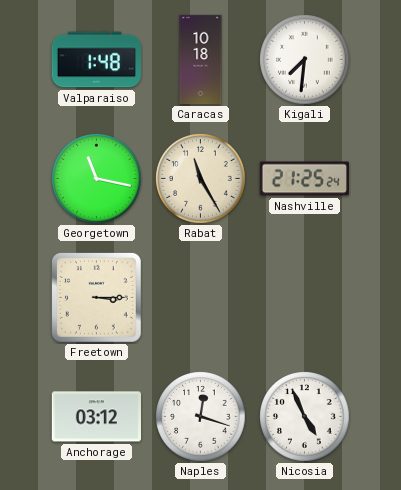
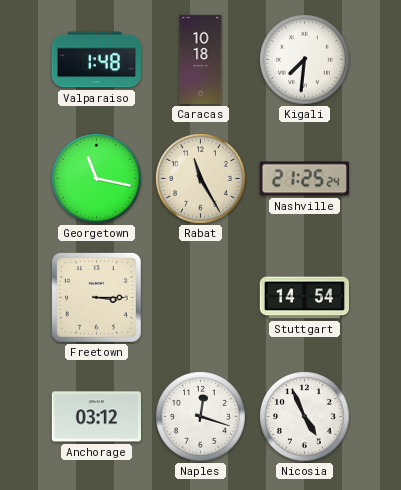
Stuttgart: none -> 14:54
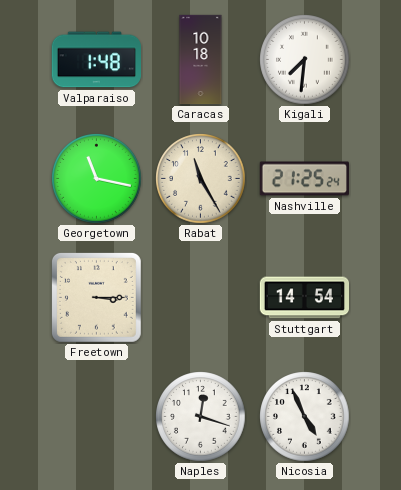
Anchorage: 03:12 -> none
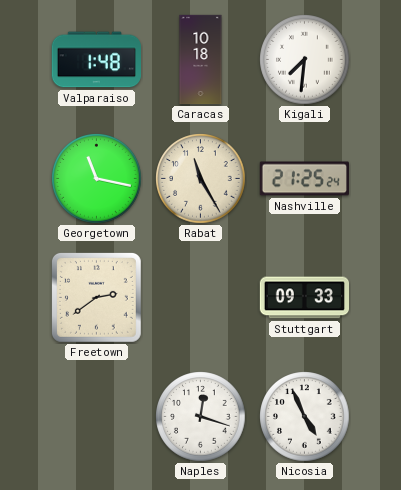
Freetown: 3:15 -> 2:39
Stuttgart: 14:54 -> 09:33
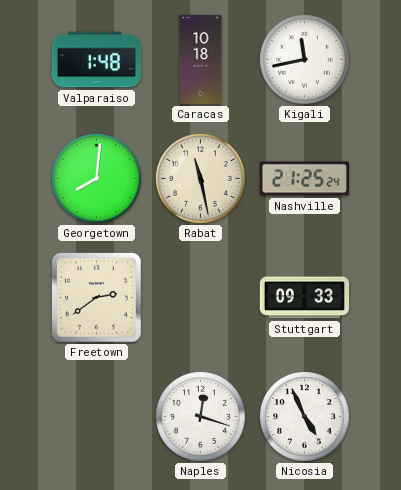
Kigali: 7:31 -> 11:43
Georgetown: 11:17 -> 8:01
Rabat: 11:25 -> 11:28
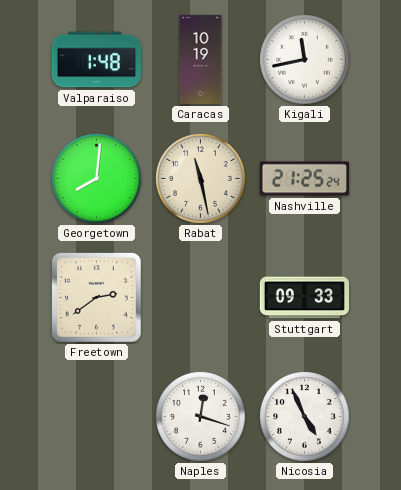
Caracas: 10:18 -> 10:19
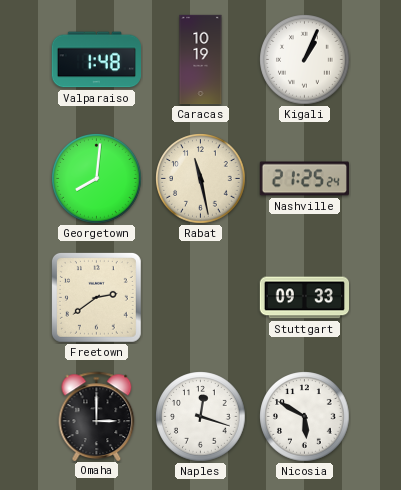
Kigali: 11:43 -> 1:04
Omaha: none -> 3:00
Nicosia: 4:56 -> 5:50
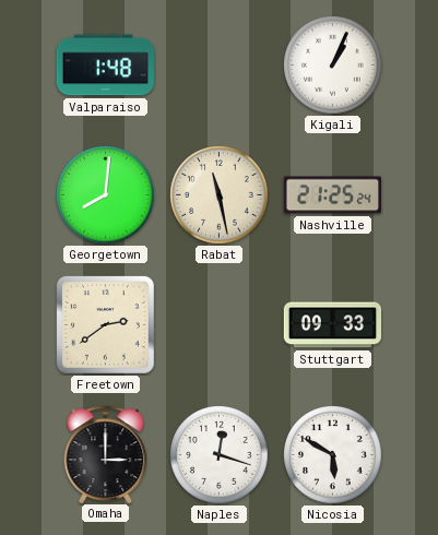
Caracas: 10:19 -> none
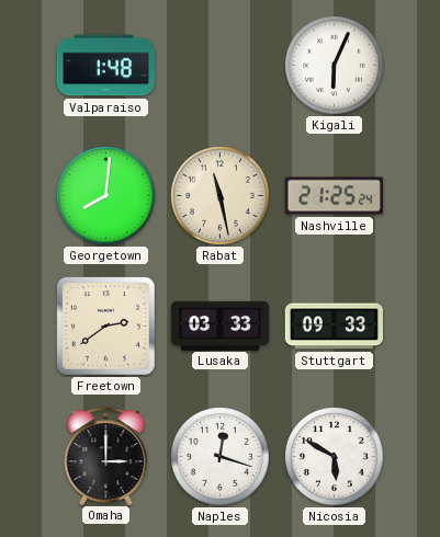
Kigali: 1:04 -> 6:04
Lusaka: none -> 03:33
